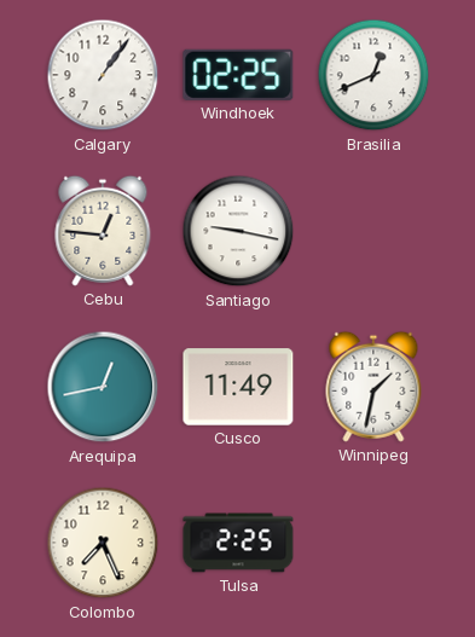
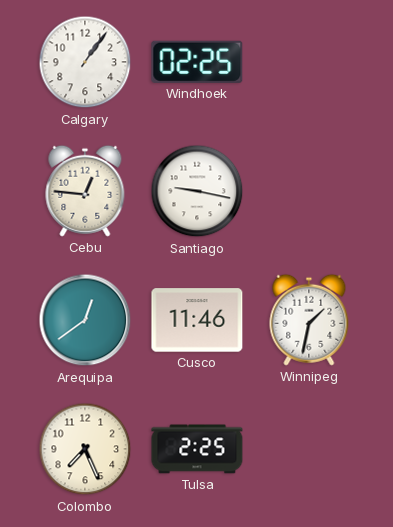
Brasilia: 12:41 -> none
Arequipa: 12:43 -> 12:39
Cusco: 11:49 -> 11:46
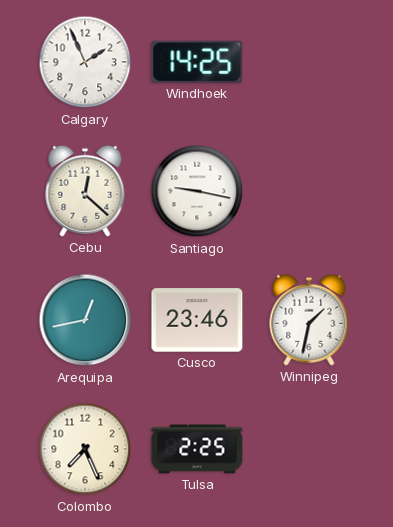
Calgary: 1:06 -> 1:56
Windhoek: 02:25 -> 14:25
Cebu: 12:46 -> 12:22
Arequipa: 12:39 -> 12:43
Cusco: 11:46 -> 23:46
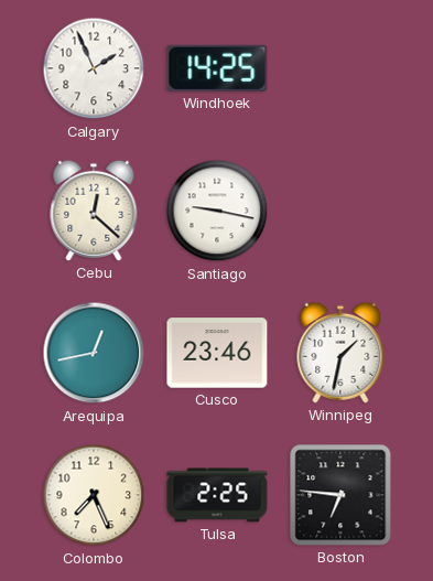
Boston: none -> 6:46
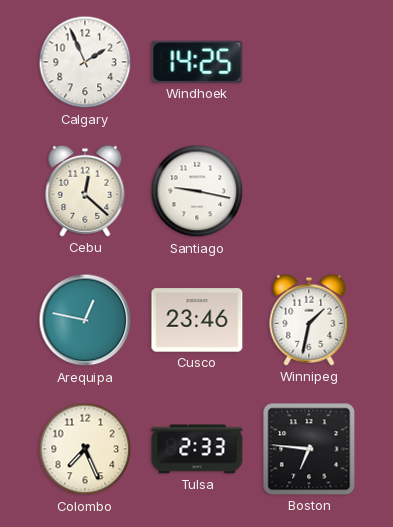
Arequipa: 12:43 -> 12:47
Tulsa: 2:25 -> 2:33
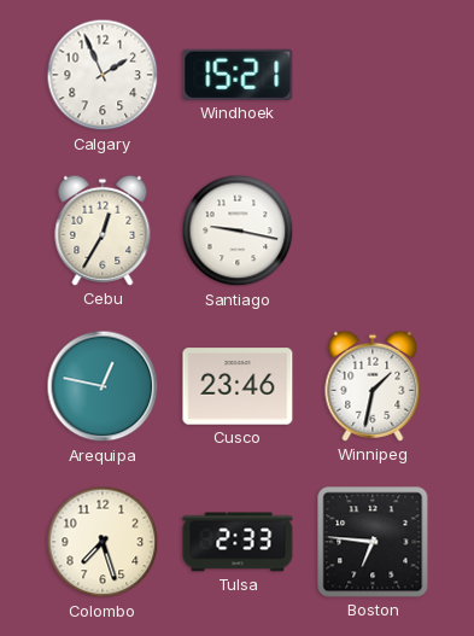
Windhoek: 14:25 -> 15:21
Cebu: 12:22 -> 12:35
Colombo: 7:26 -> 7:27
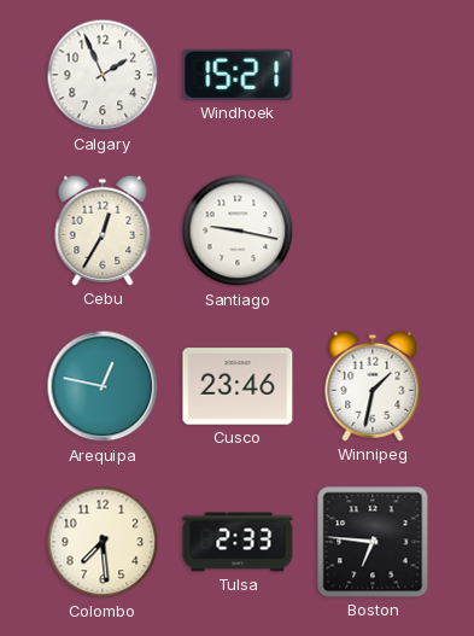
Colombo: 7:27 -> 7:29
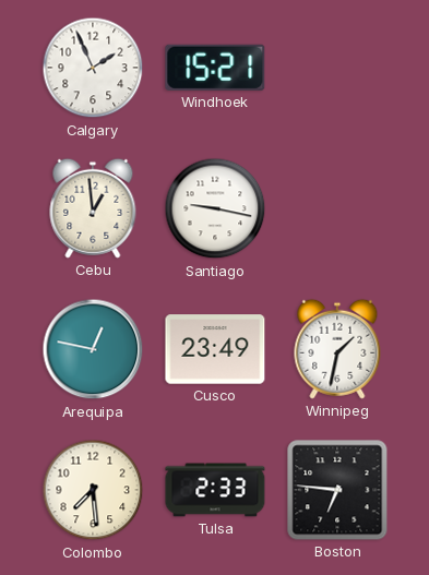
Cebu: 12:35 -> 12:59
Cusco: 23:46 -> 23:49
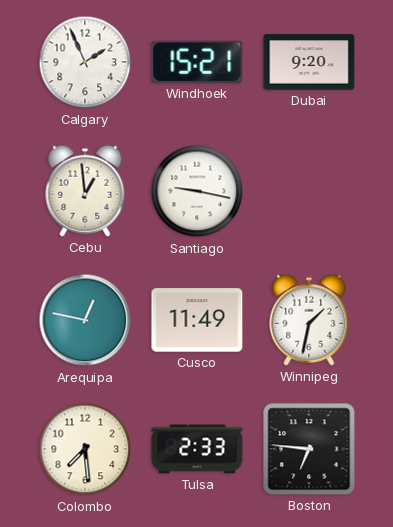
Dubai: none -> 9:20
Cusco: 23:49 -> 11:49
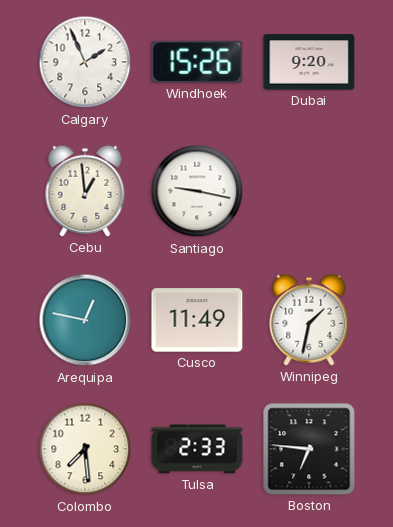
Windhoek: 15:21 -> 15:26
